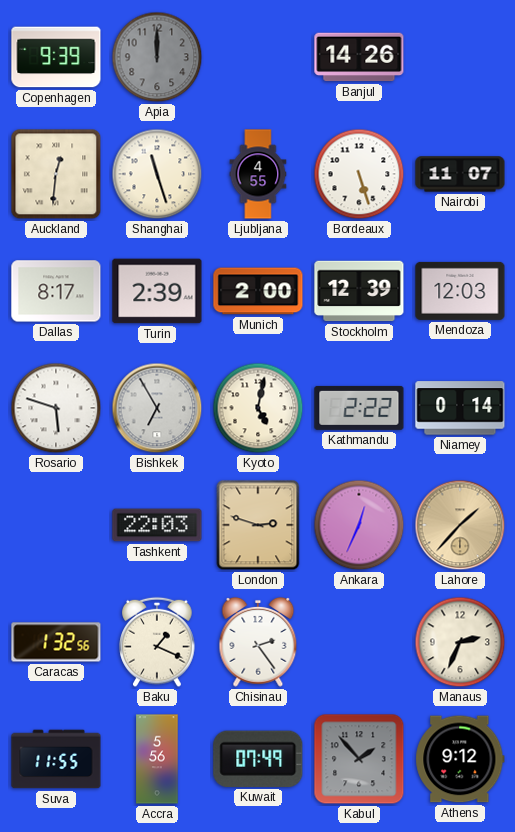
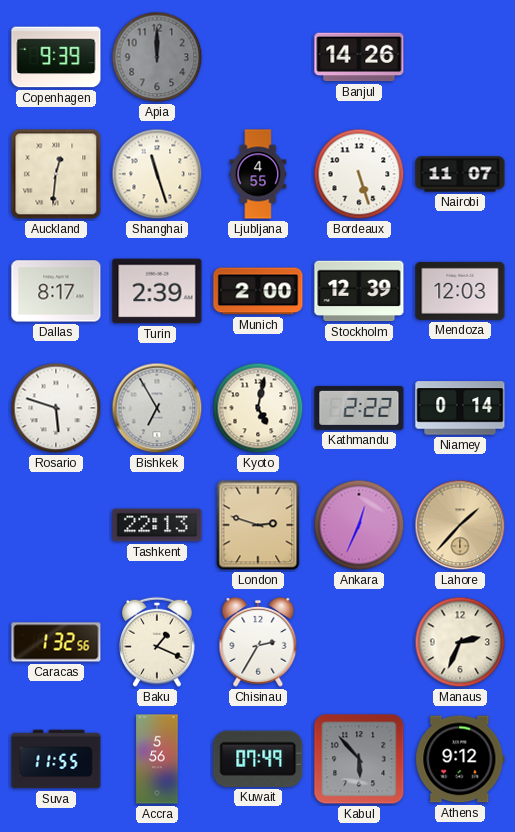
Tashkent: 22:03 -> 22:13
Chisinau: 2:24 -> 2:35
Kabul: 1:53 -> 5:53
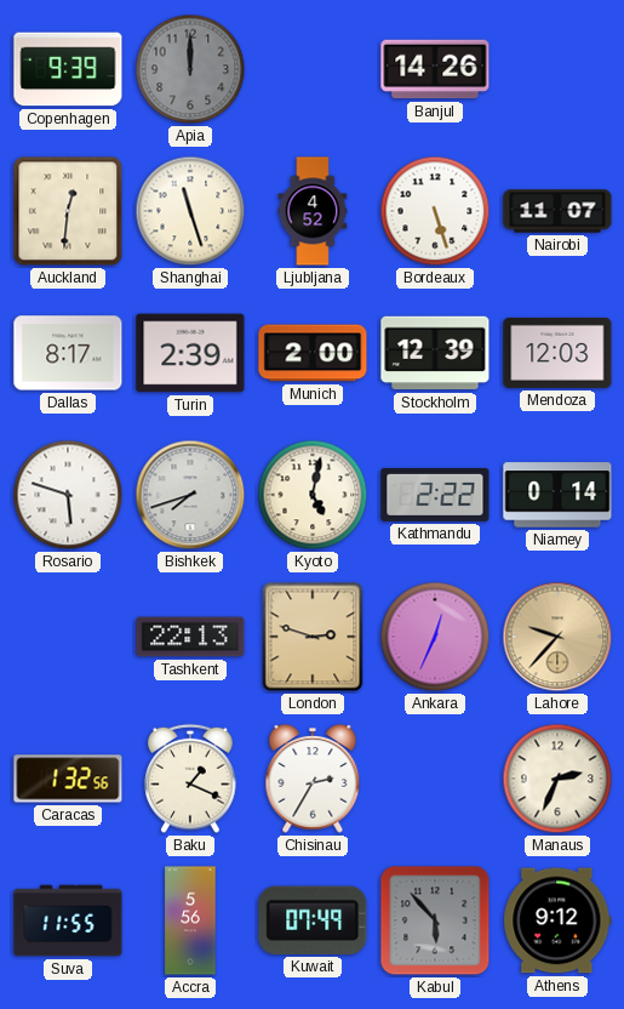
Ljubljana: 4:55 -> 4:52
Bishkek: 6:55 -> 7:42
Lahore: 1:37 -> 9:37
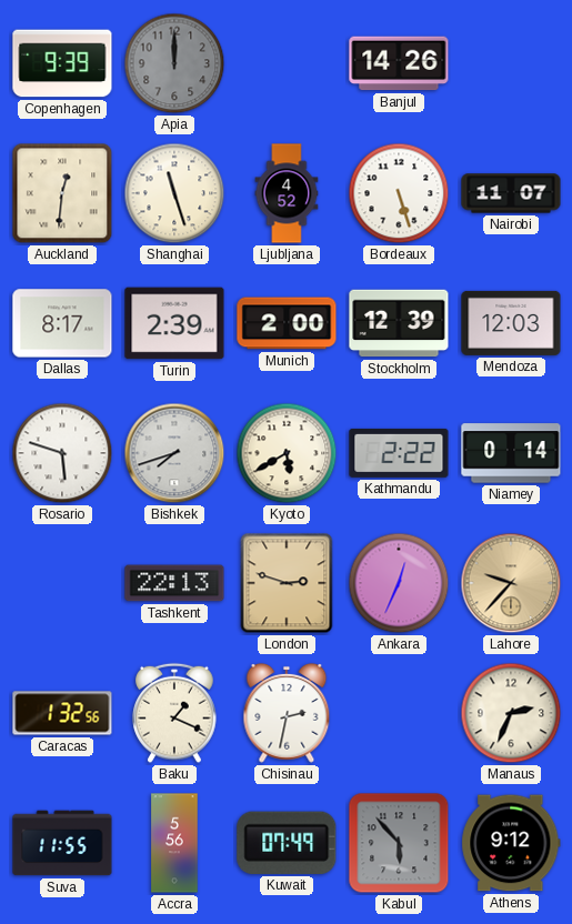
Kyoto: 5:02 -> 5:40
Chisinau: 2:35 -> 2:32
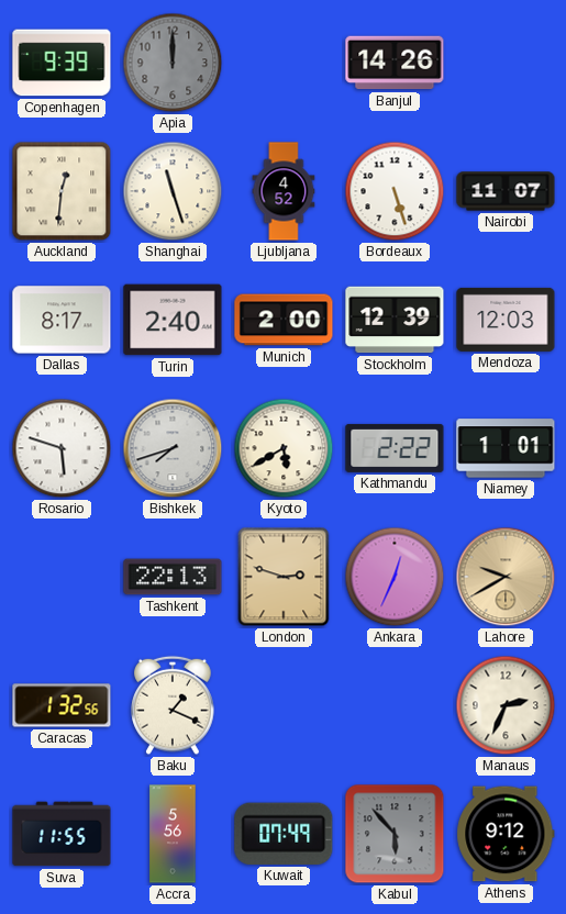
Turin: 2:39 -> 2:40
Niamey: 0:14 -> 1:01
Lahore: 9:37 -> 9:40
Chisinau: 2:32 -> none
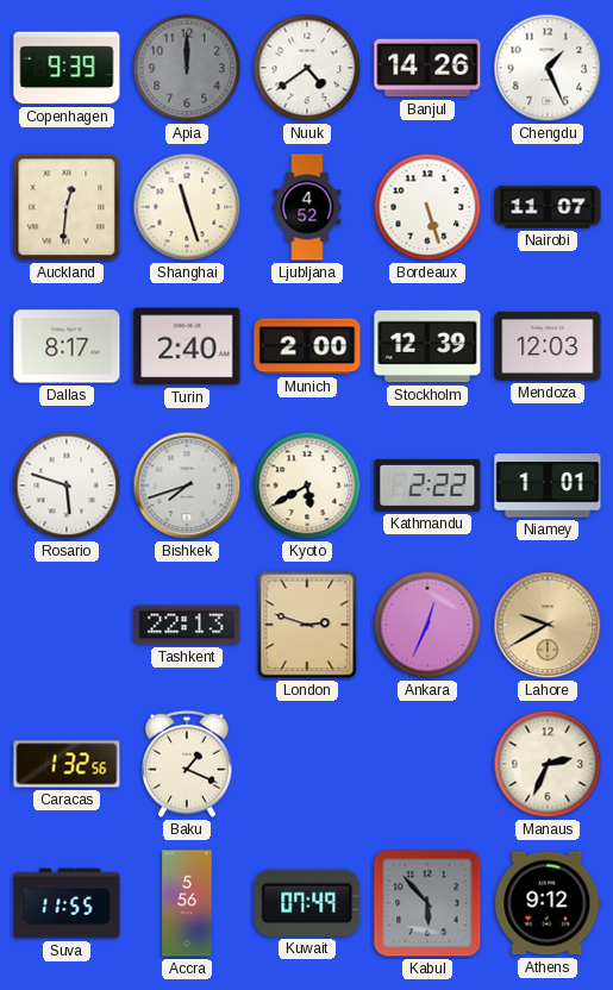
Nuuk: none -> 4:39
Chengdu: none -> 1:26
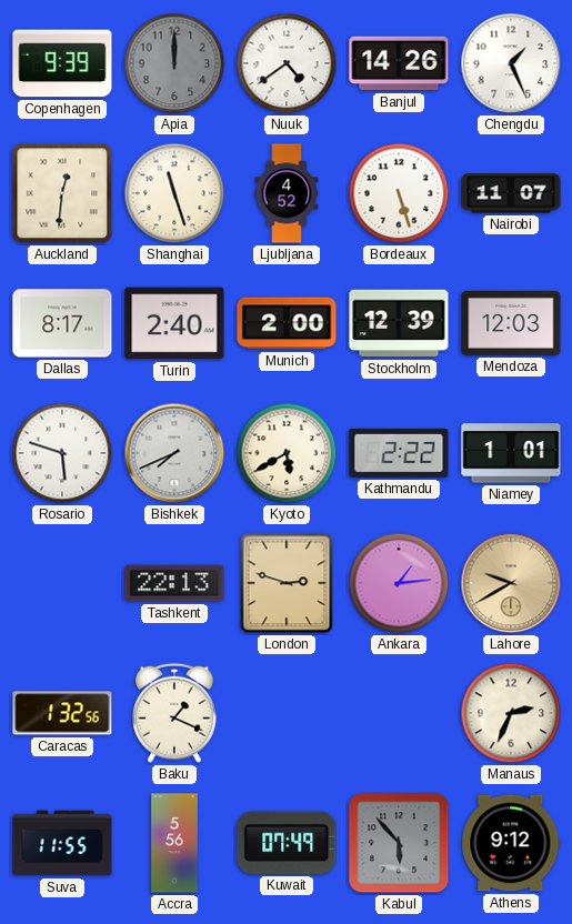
Bishkek: 7:42 -> 7:41
Ankara: 12:34 -> 1:14
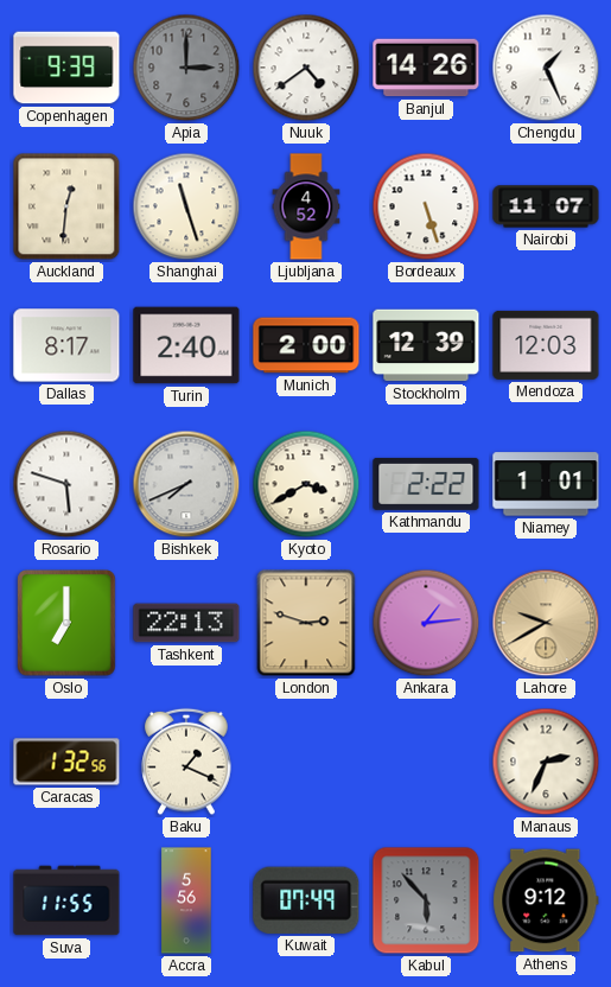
Apia: 12:00 -> 3:00
Kyoto: 5:40 -> 3:40
Oslo: none -> 7:00
